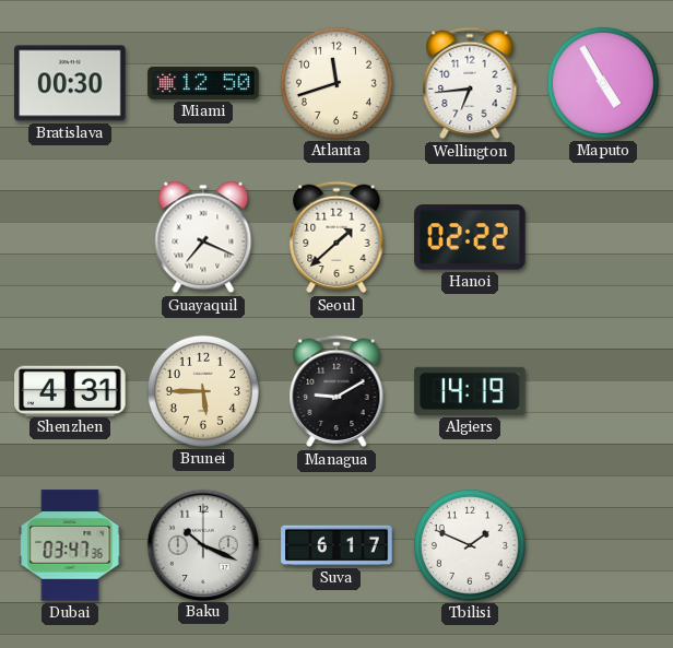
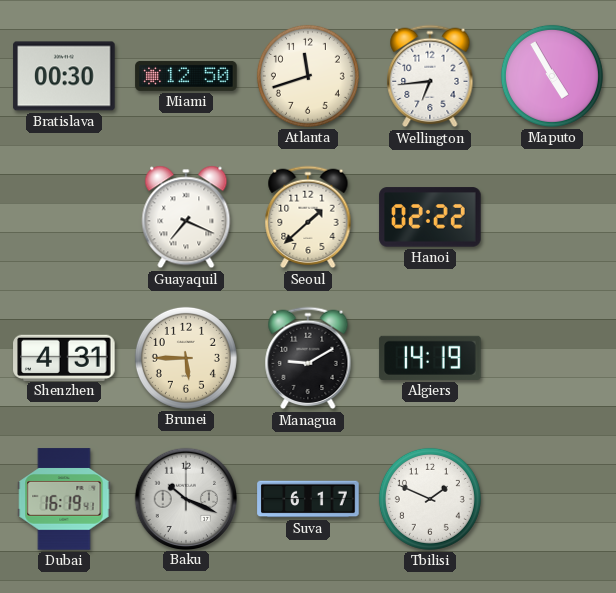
Dubai: 03:47 -> 16:19
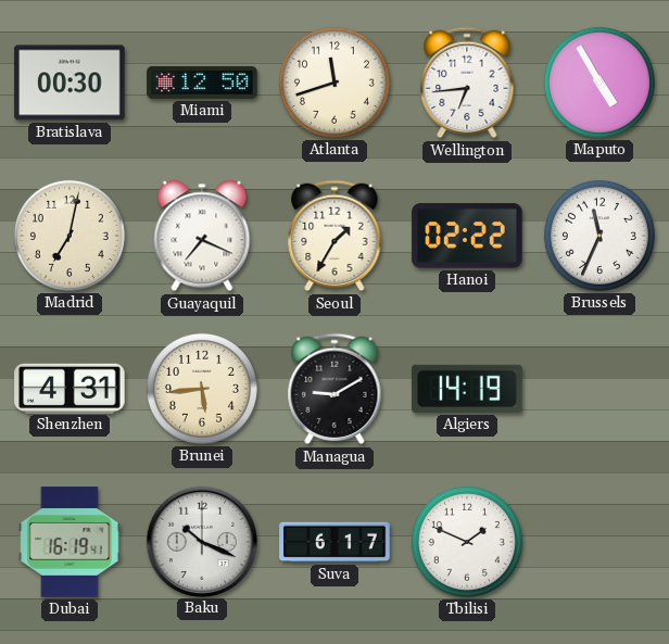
Madrid: none -> 7:02
Seoul: 1:38 -> 1:35
Brussels: none -> 11:34
Brunei: 5:45 -> 5:44
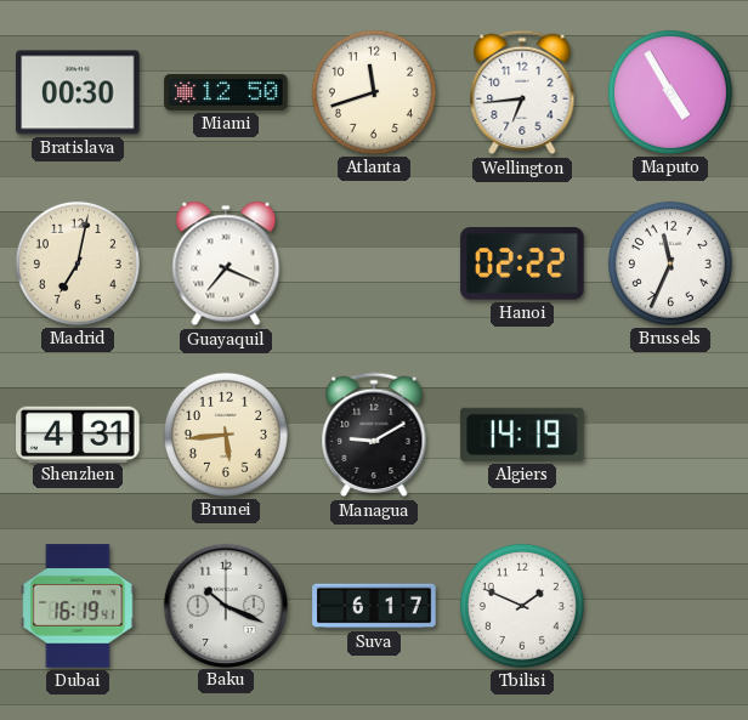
Seoul: 1:35 -> none
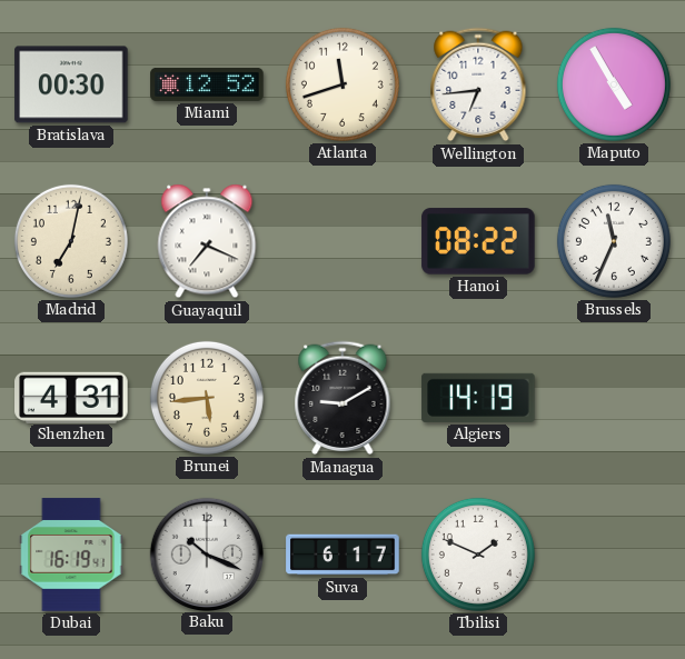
Miami: 12:50 -> 12:52
Hanoi: 02:22 -> 08:22
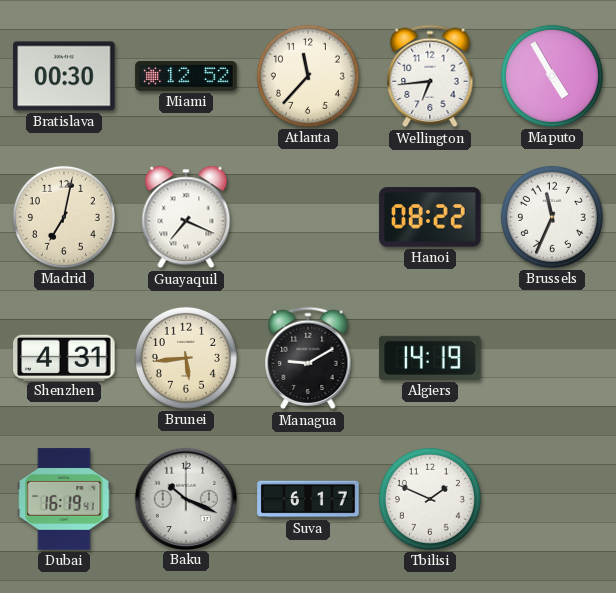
Atlanta: 11:42 -> 11:37
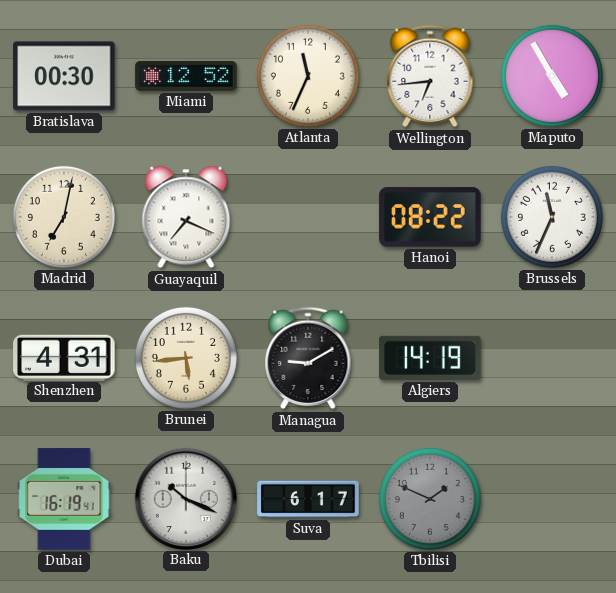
Atlanta: 11:37 -> 11:34
Tbilisi dial: white -> grey
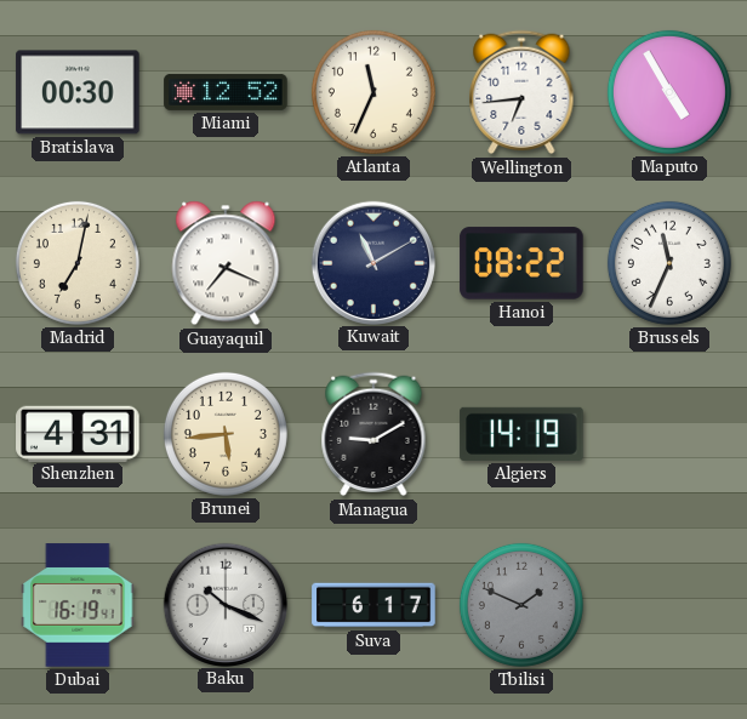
Kuwait: none -> 11:10
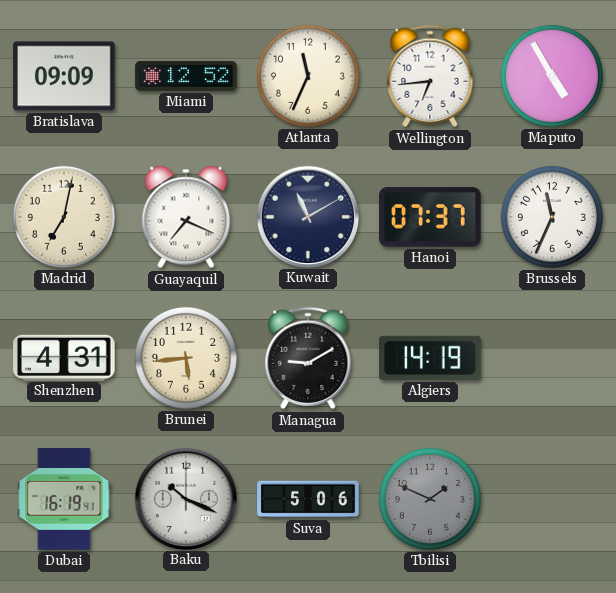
Bratislava: 00:30 -> 09:09
Hanoi: 08:22 -> 07:37
Suva: 6:17 -> 5:06
